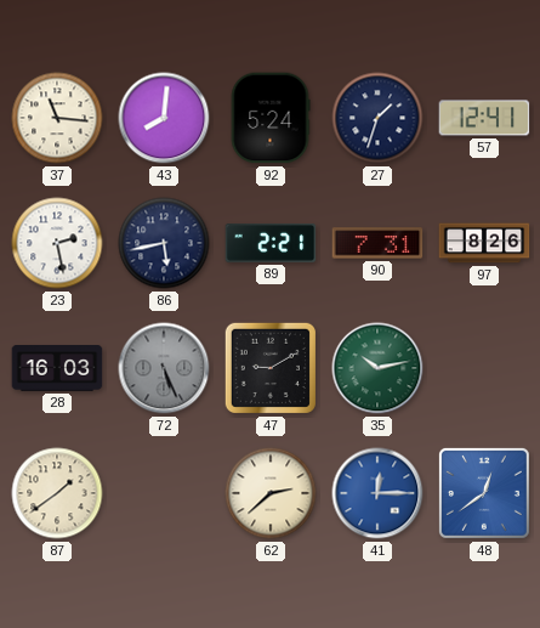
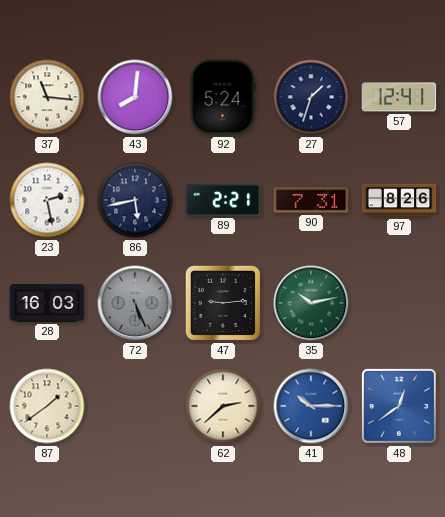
47: 9:10 -> 9:14
41: 12:15 -> 10:15
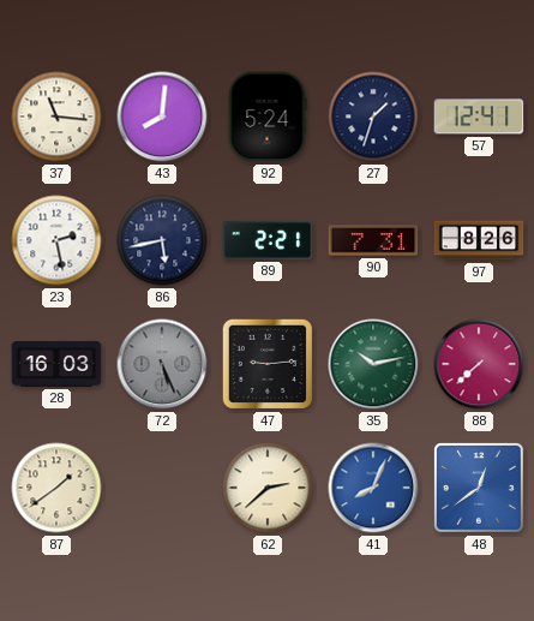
88: none -> 7:38
41: 10:15 -> 8:04
